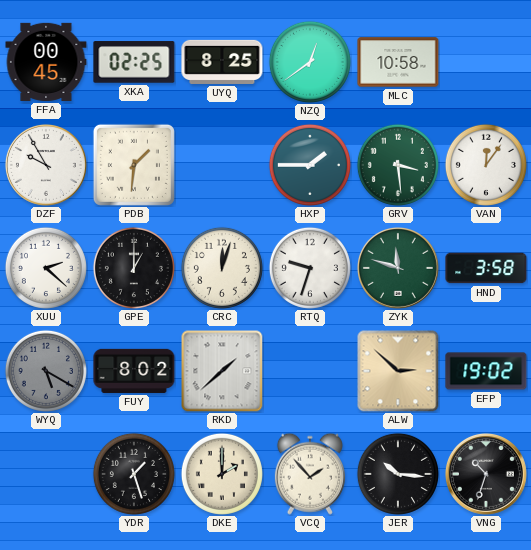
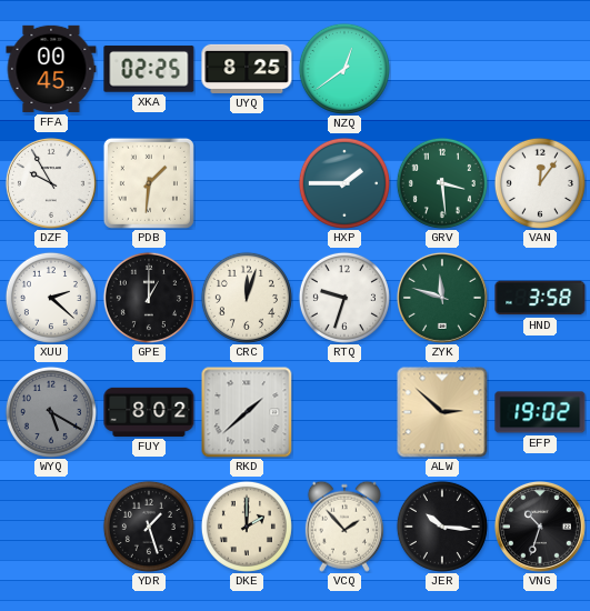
MLC: 10:58 -> none
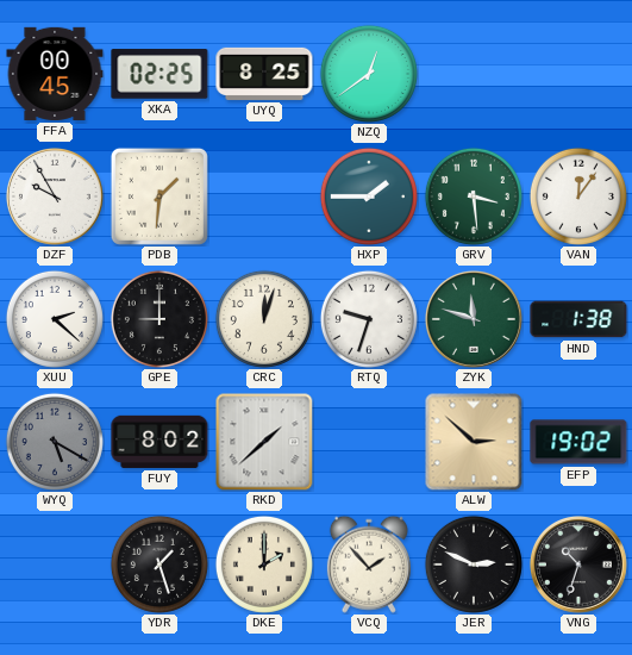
GPE: 1:00 -> 9:00
HND: 3:58 -> 1:38
JER: 10:16 -> 2:49
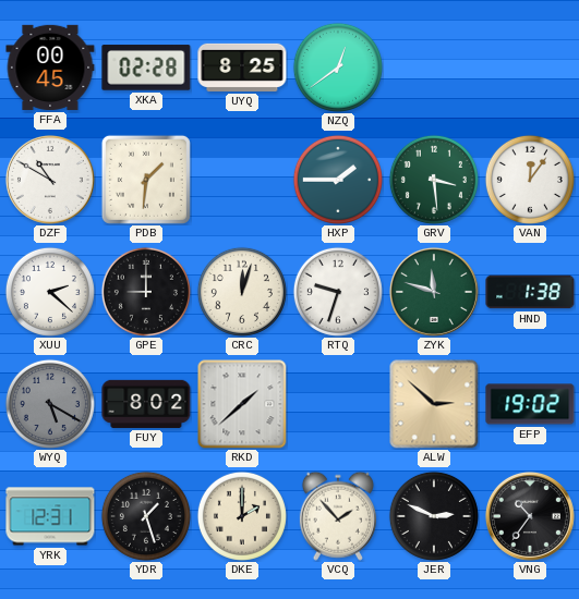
XKA: 02:25 -> 02:28
DZF: 9:55 -> 10:50
YRK: none -> 12:31
VNG: 10:33 -> 10:36
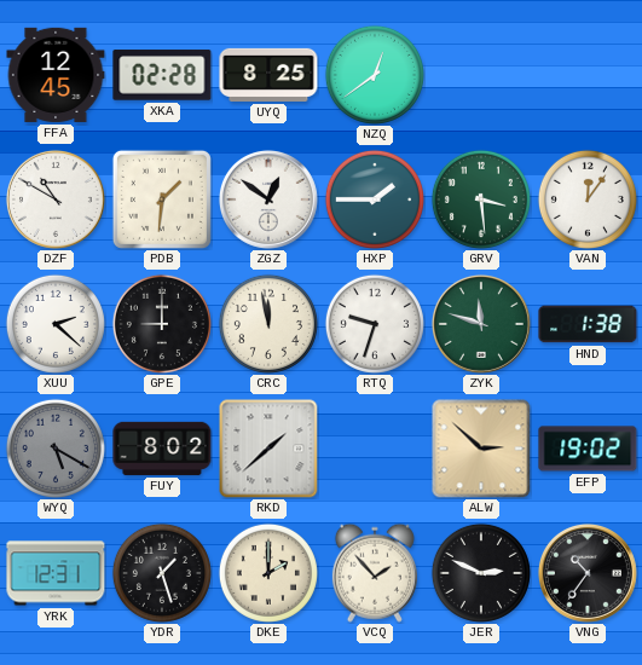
FFA: 00:45 -> 12:45
ZGZ: none -> 12:51
CRC: 12:03 -> 11:58
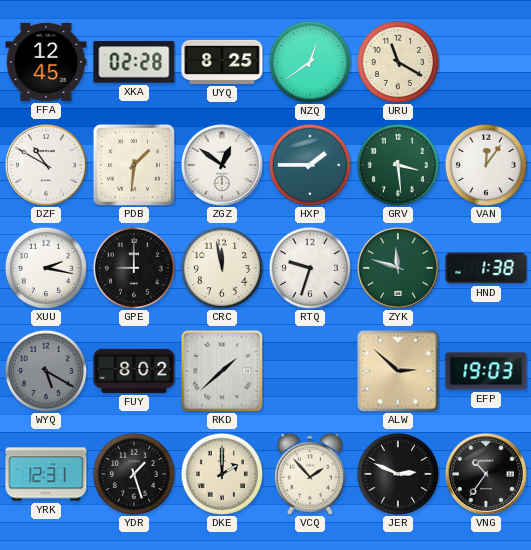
URU: none -> 11:20
XUU: 2:22 -> 2:17
EFP: 19:02 -> 19:03
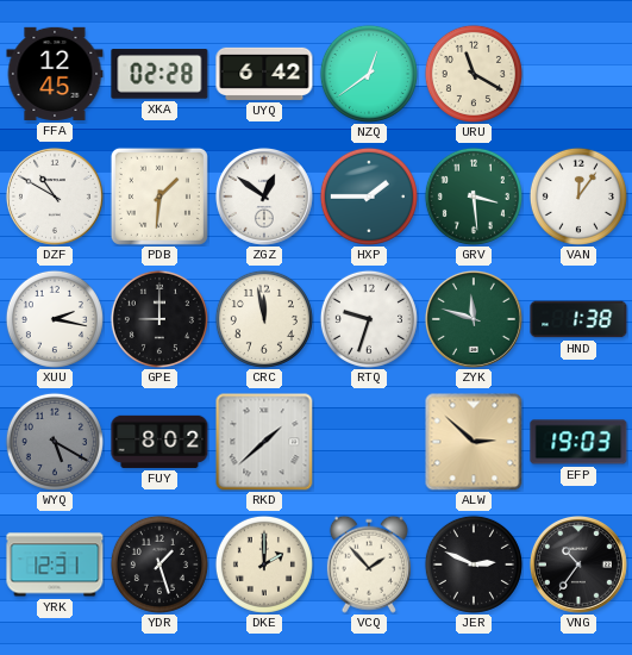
UYQ: 8:25 -> 6:42
